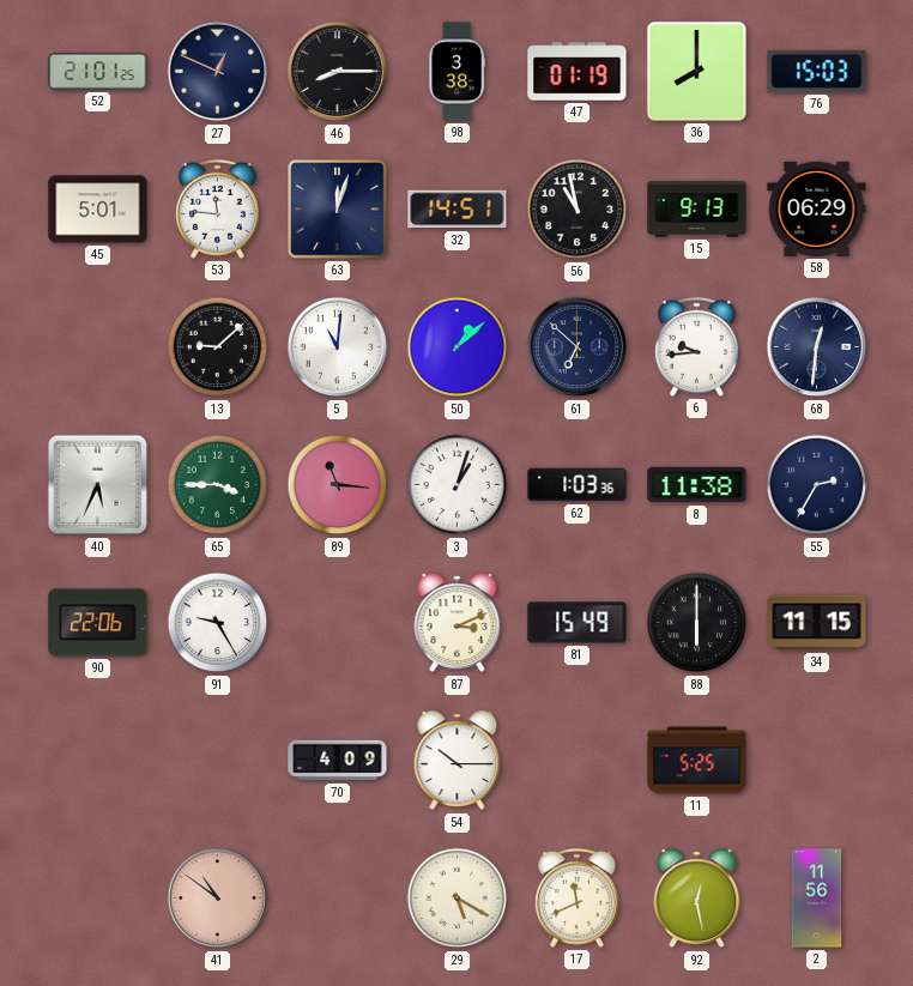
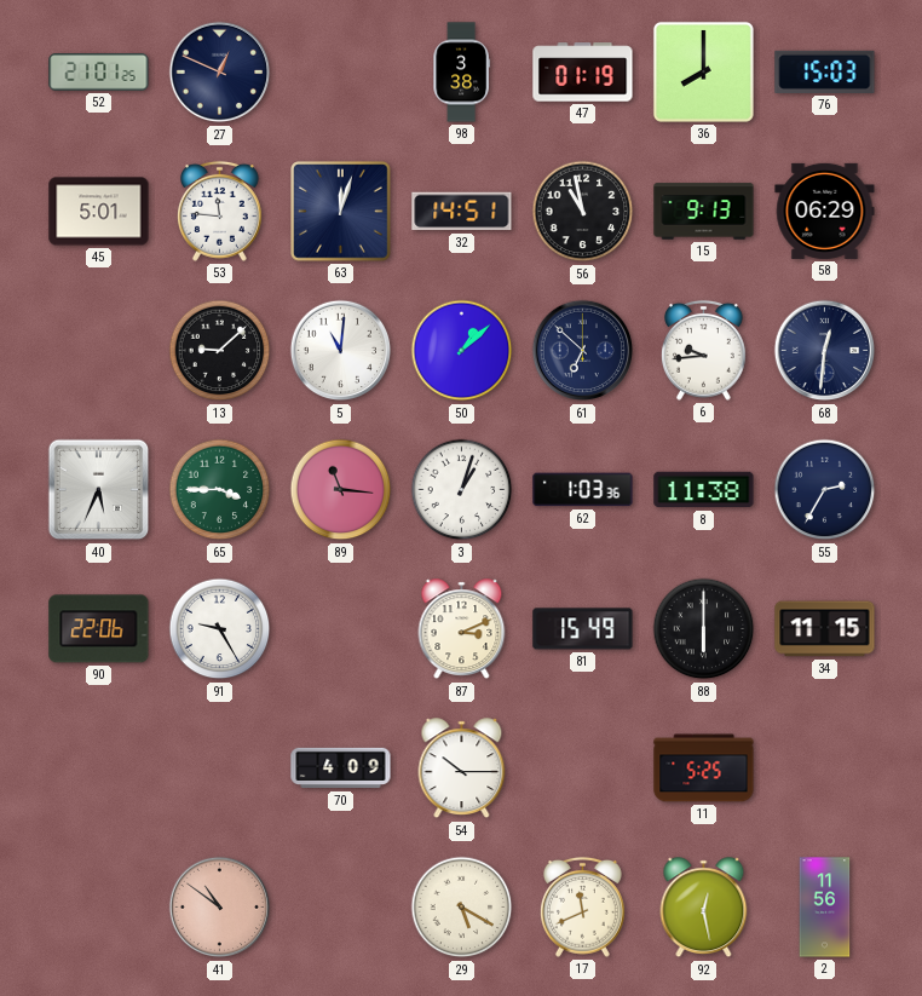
46: 8:15 -> none
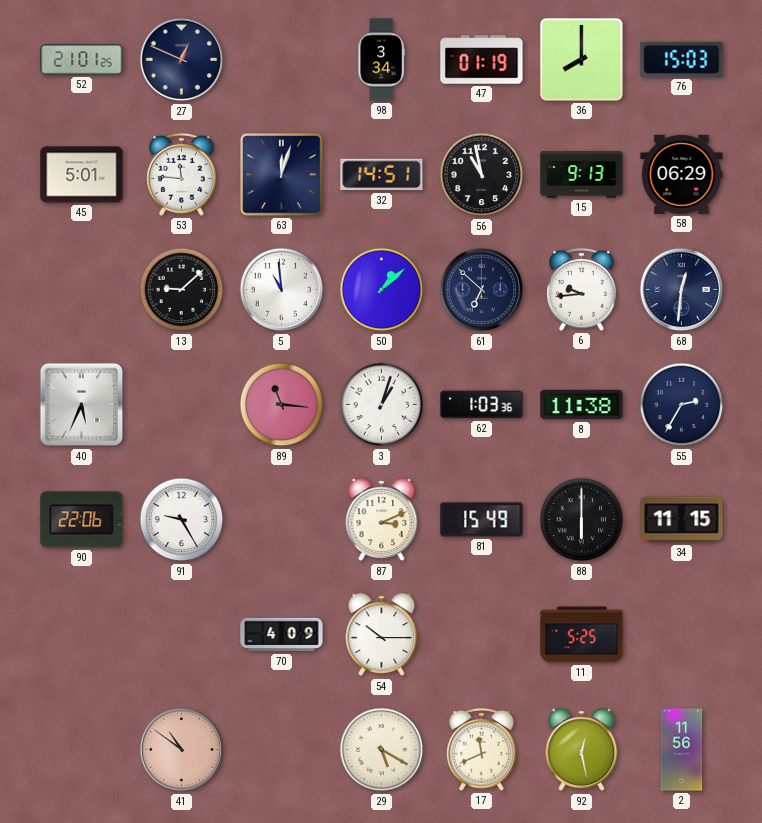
98: 3:38 -> 3:34
5: 11:01 -> 10:59
65: 3:45 -> none
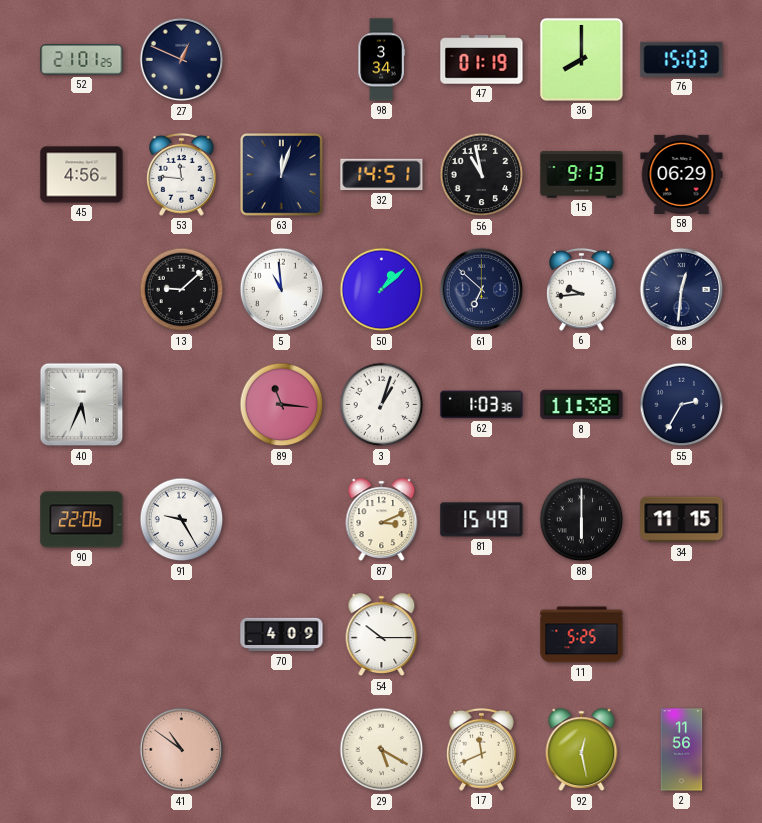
45: 5:01 -> 4:56
